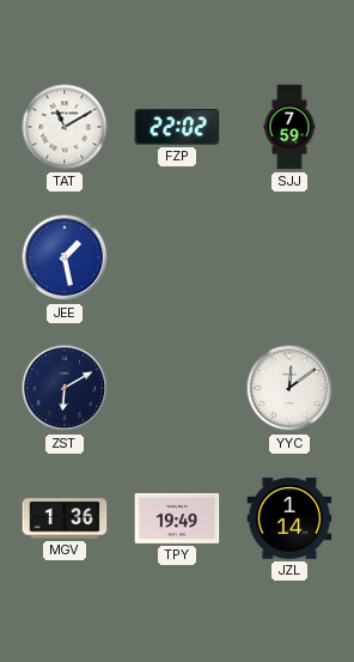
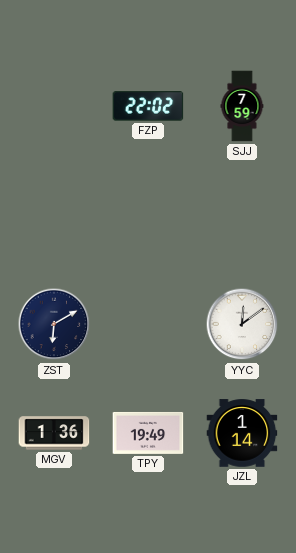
TAT: 11:10 -> none
JEE: 1:28 -> none
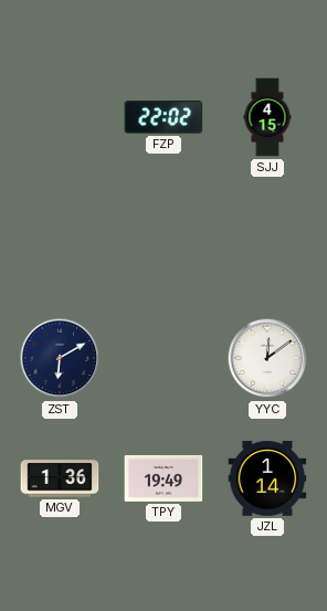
SJJ: 7:59 -> 4:15
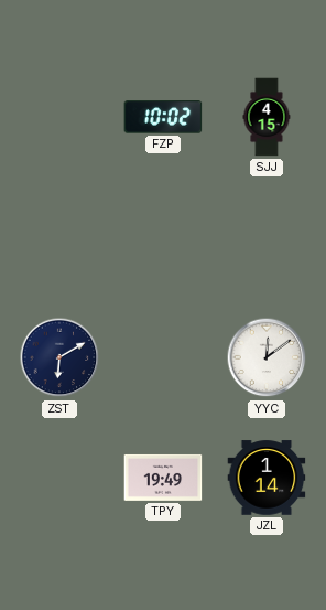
FZP: 22:02 -> 10:02
MGV: 1:36 -> none
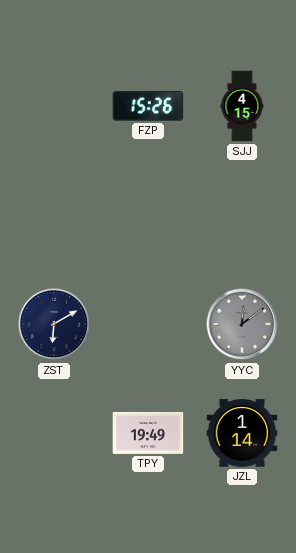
FZP: 10:02 -> 15:26
YYC dial: white -> grey
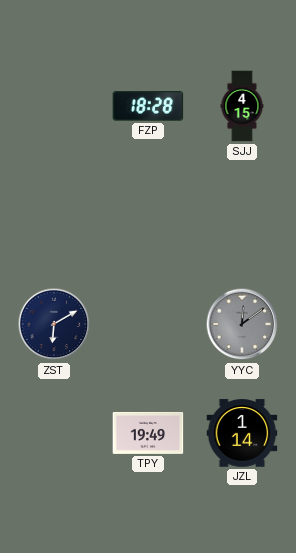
FZP: 15:26 -> 18:28
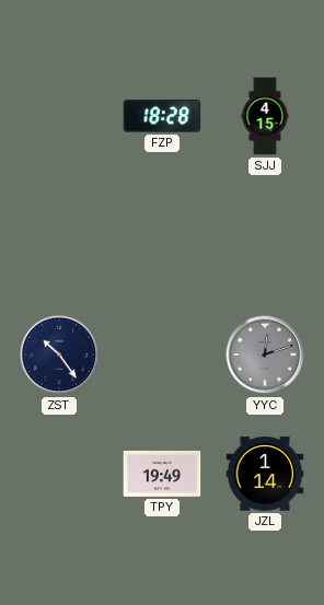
ZST: 6:10 -> 10:24
YYC: 12:09 -> 12:12
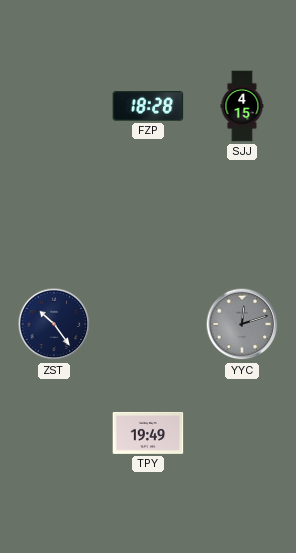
JZL: 1:14 -> none
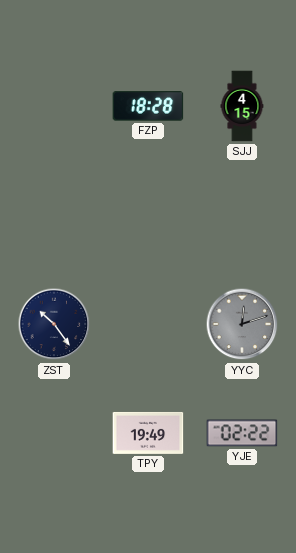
YJE: none -> 02:22
